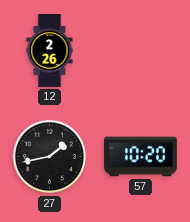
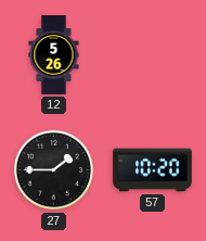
12: 2:26 -> 5:26
27: 1:43 -> 1:45
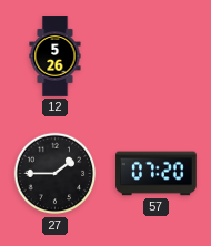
57: 10:20 -> 07:20
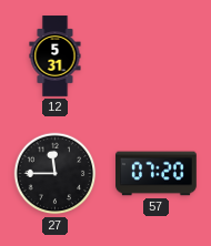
12: 5:26 -> 5:31
27: 1:45 -> 11:45
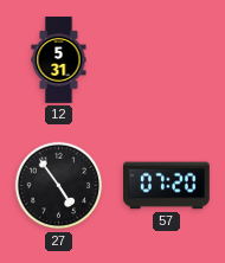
27: 11:45 -> 4:54
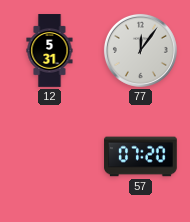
77: none -> 12:06
27: 4:54 -> none
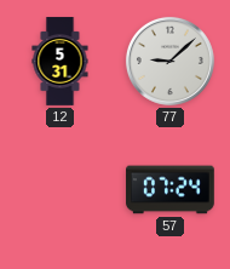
77: 12:06 -> 9:08
57: 07:20 -> 07:24
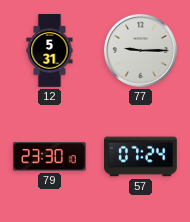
77: 9:08 -> 9:15
79: none -> 23:30
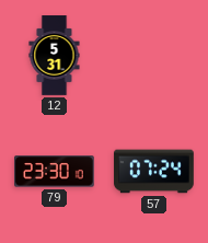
77: 9:15 -> none
